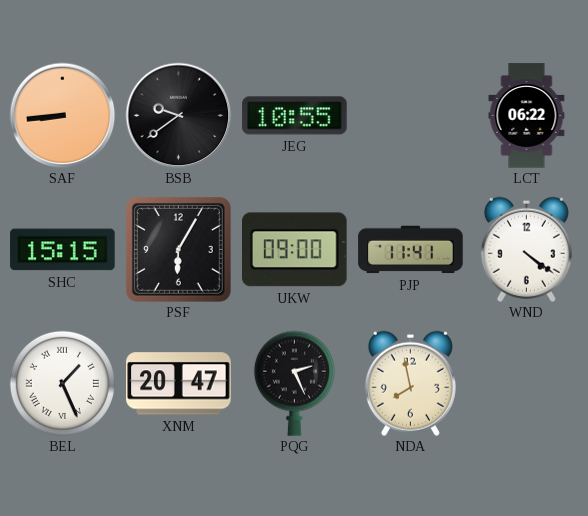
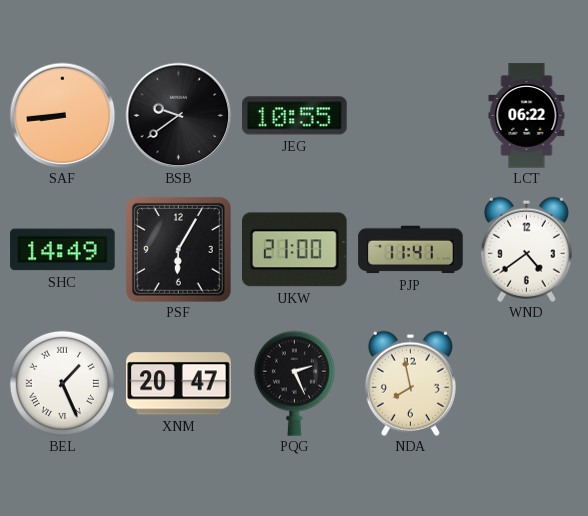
SHC: 15:15 -> 14:49
UKW: 09:00 -> 21:00
WND: 4:21 -> 4:39
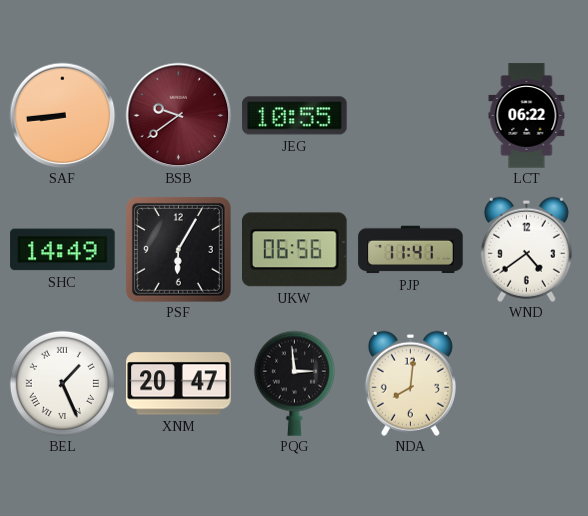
BSB dial: black -> burgundy
UKW: 21:00 -> 06:56
PQG: 2:26 -> 2:59
NDA: 7:58 -> 8:01
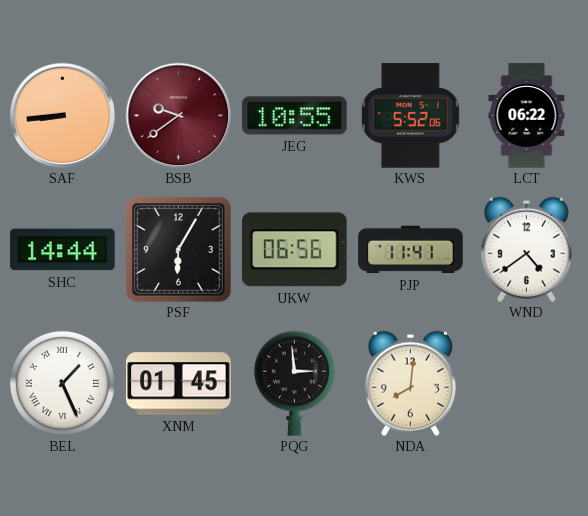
KWS: none -> 5:52
SHC: 14:49 -> 14:44
XNM: 20:47 -> 01:45
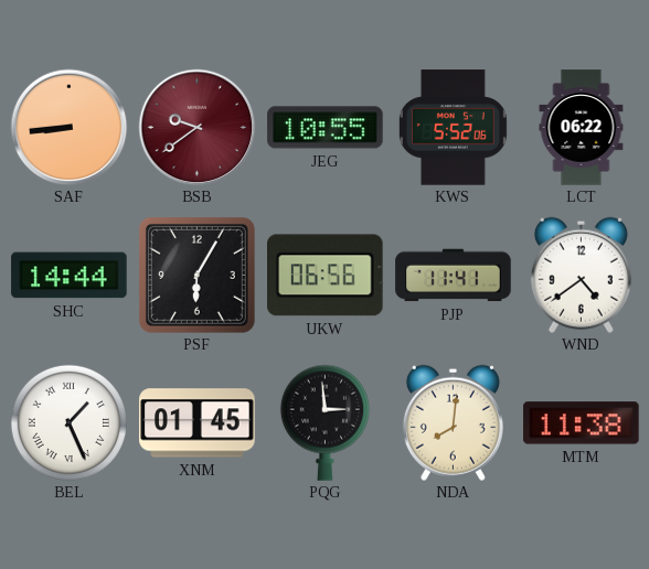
MTM: none -> 11:38
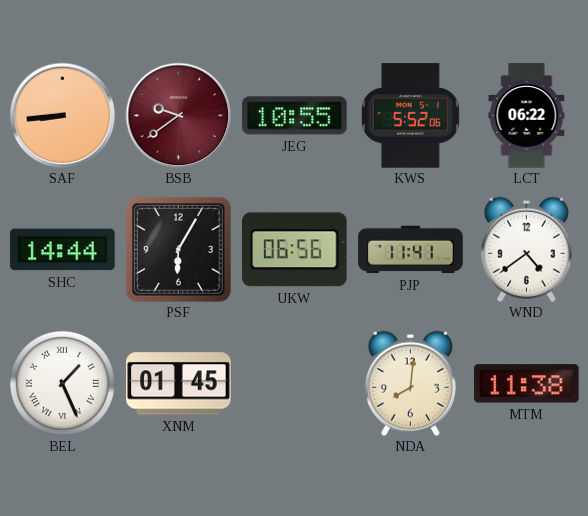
PQG: 2:59 -> none
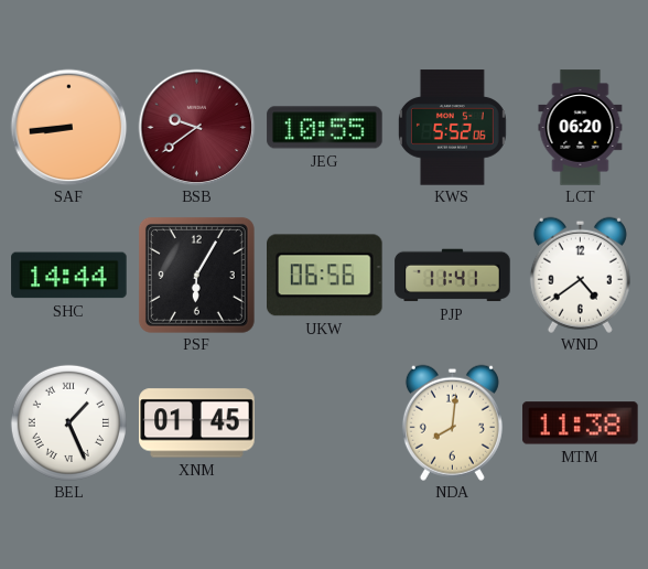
LCT: 06:22 -> 06:20
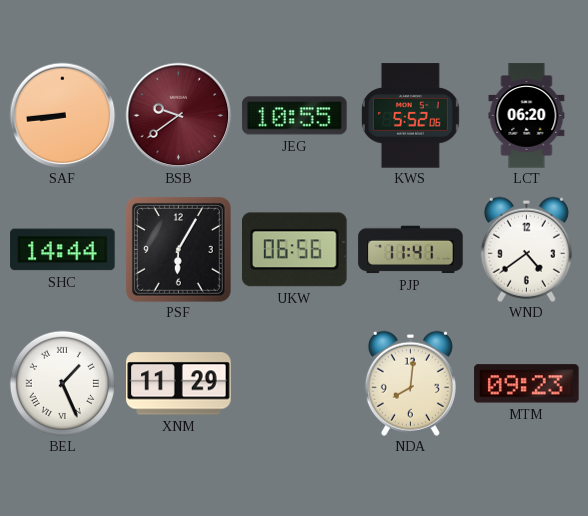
XNM: 01:45 -> 11:29
MTM: 11:38 -> 09:23
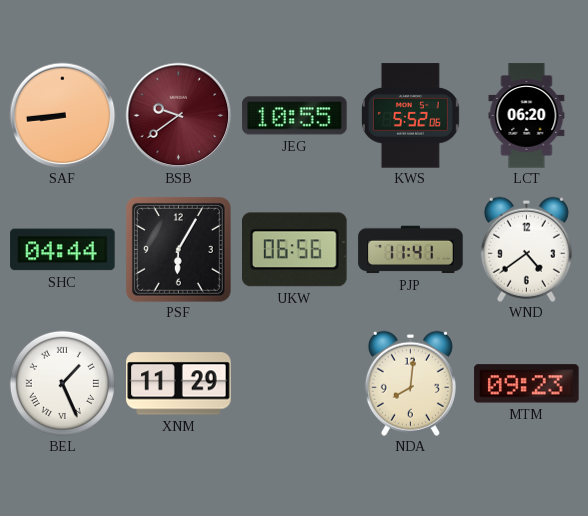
SHC: 14:44 -> 04:44
